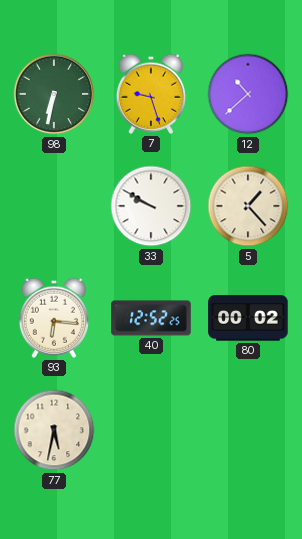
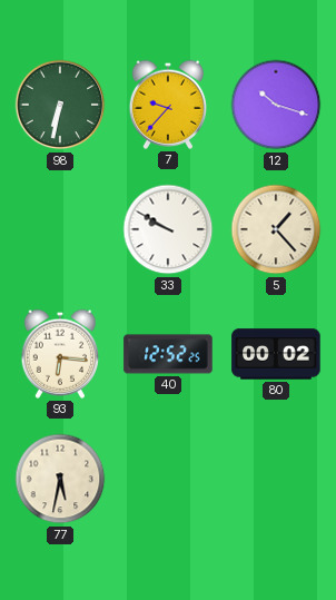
7: 9:27 -> 9:37
12: 10:38 -> 10:18
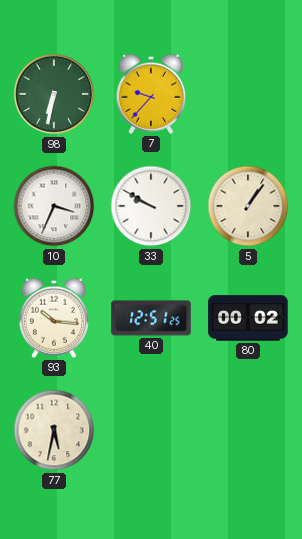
12: 10:18 -> none
10: none -> 3:34
5: 1:23 -> 1:06
93: 6:16 -> 10:16
40: 12:52 -> 12:51
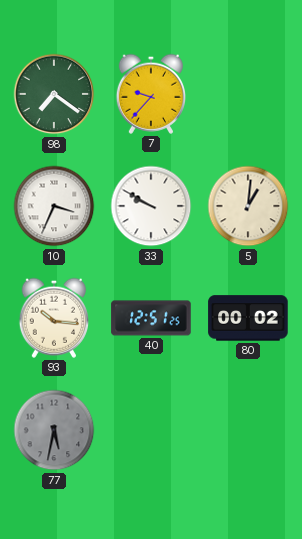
98: 6:32 -> 7:21
5: 1:06 -> 1:01
77 dial: cream -> grey
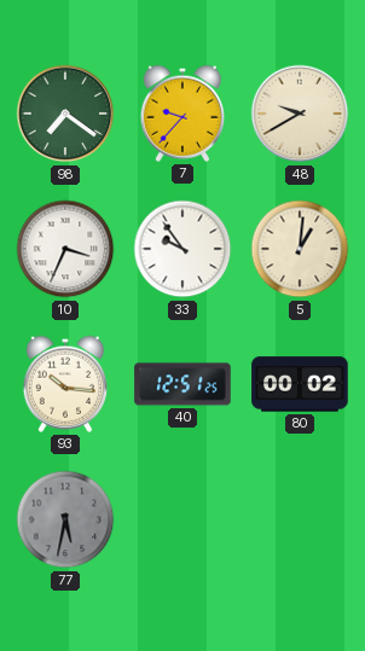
48: none -> 9:40
33: 9:50 -> 9:54
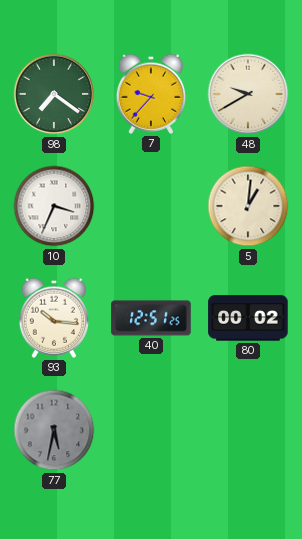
33: 9:54 -> none
